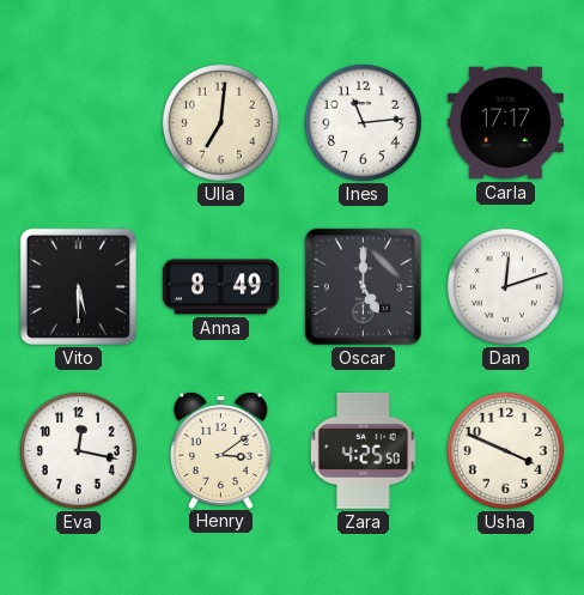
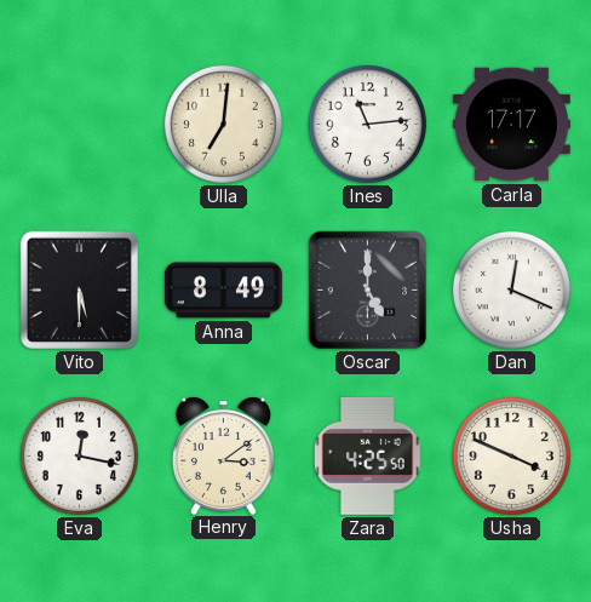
Dan: 12:12 -> 12:19
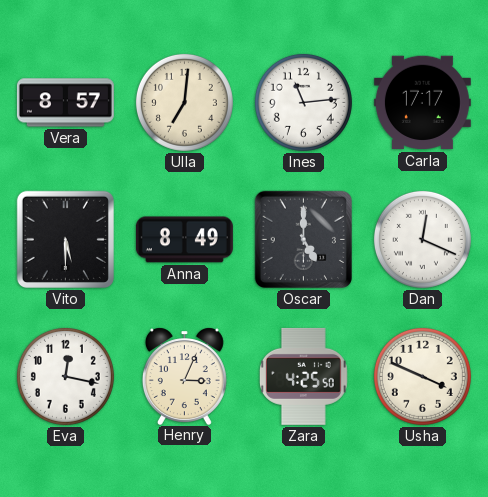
Vera: none -> 8:57
Henry: 3:09 -> 3:04
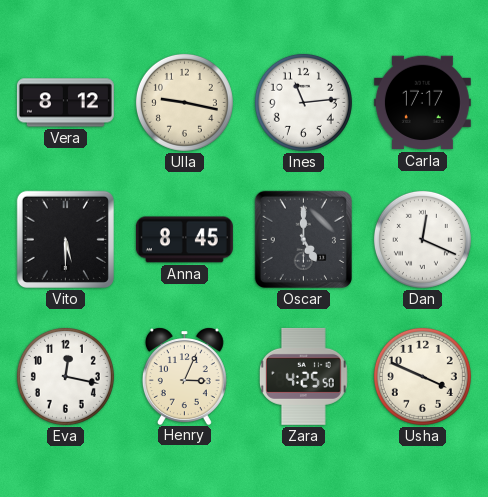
Vera: 8:57 -> 8:12
Ulla: 7:01 -> 9:17
Anna: 8:49 -> 8:45
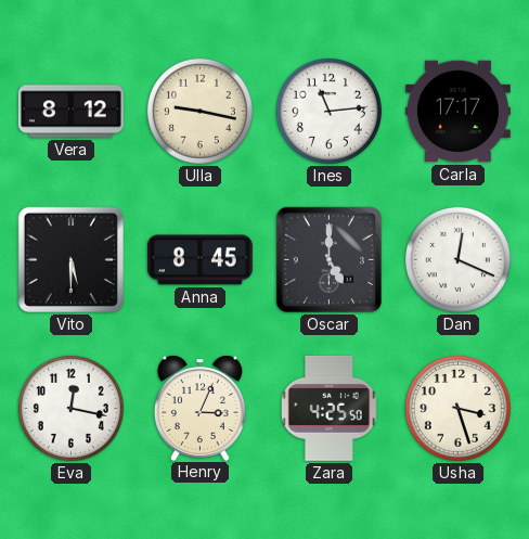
Usha: 3:49 -> 3:27
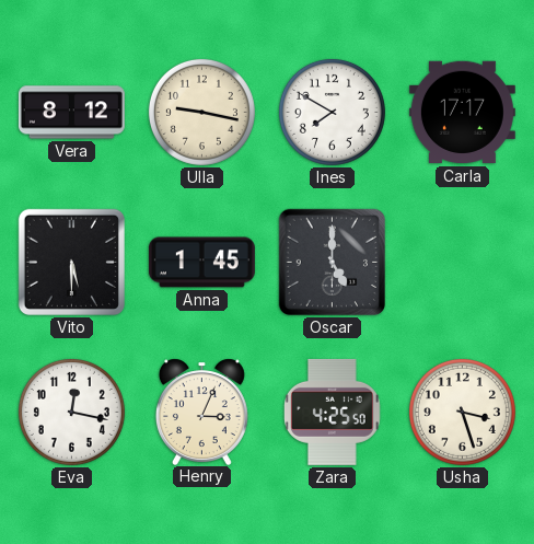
Ines: 11:14 -> 7:50
Anna: 8:45 -> 1:45
Dan: 12:19 -> none
